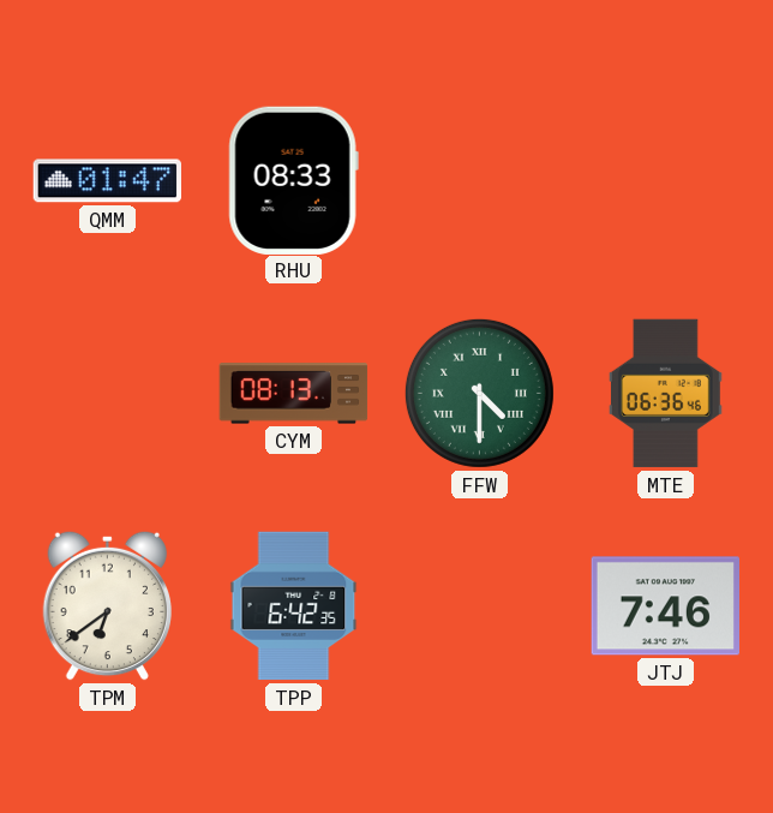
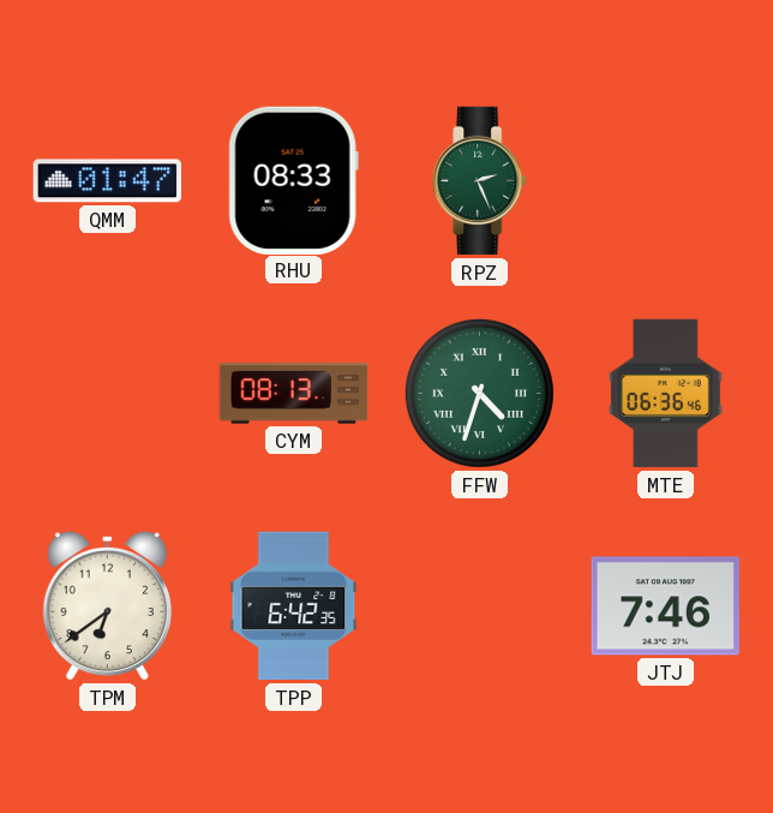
RPZ: none -> 2:26
FFW: 4:30 -> 4:33
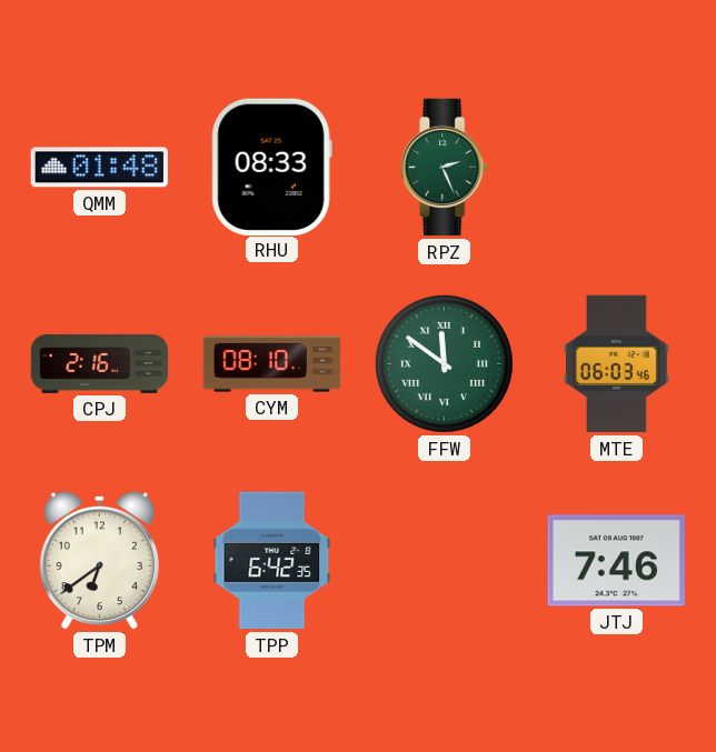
QMM: 01:47 -> 01:48
CPJ: none -> 2:16
CYM: 08:13 -> 08:10
FFW: 4:33 -> 11:51
MTE: 06:36 -> 06:03
